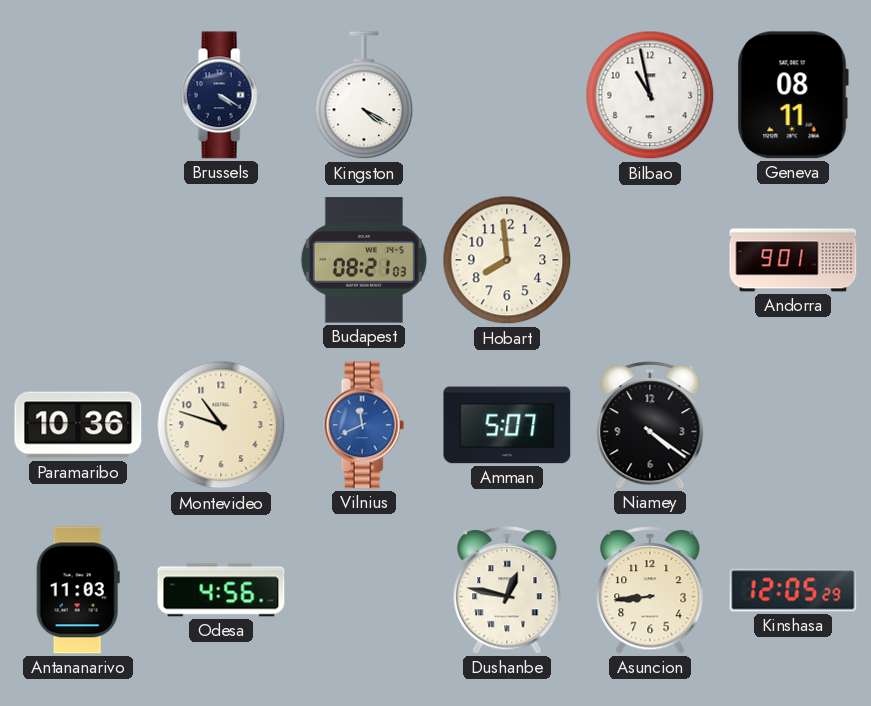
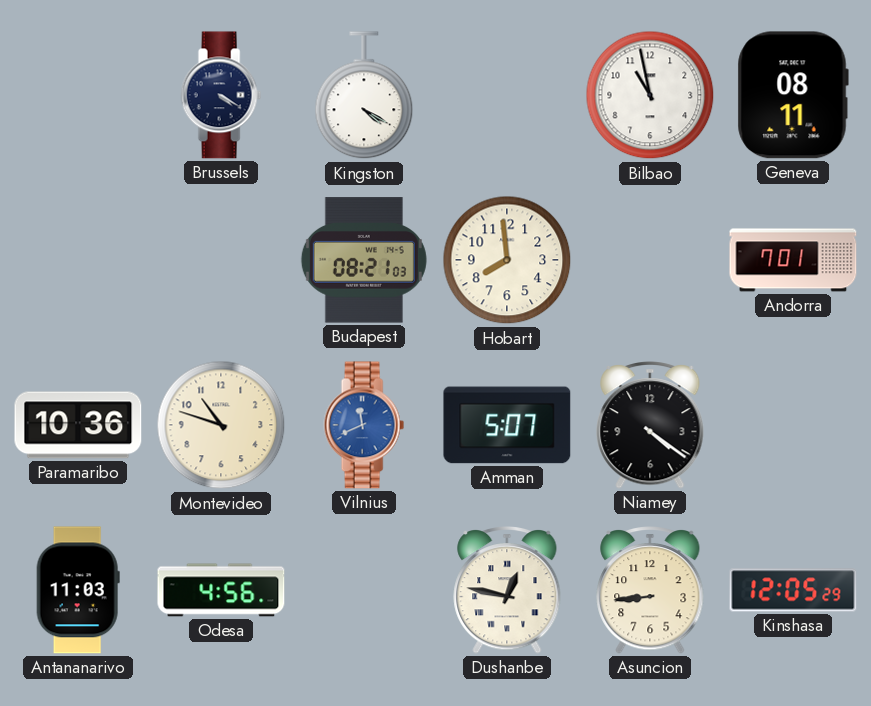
Andorra: 9:01 -> 7:01
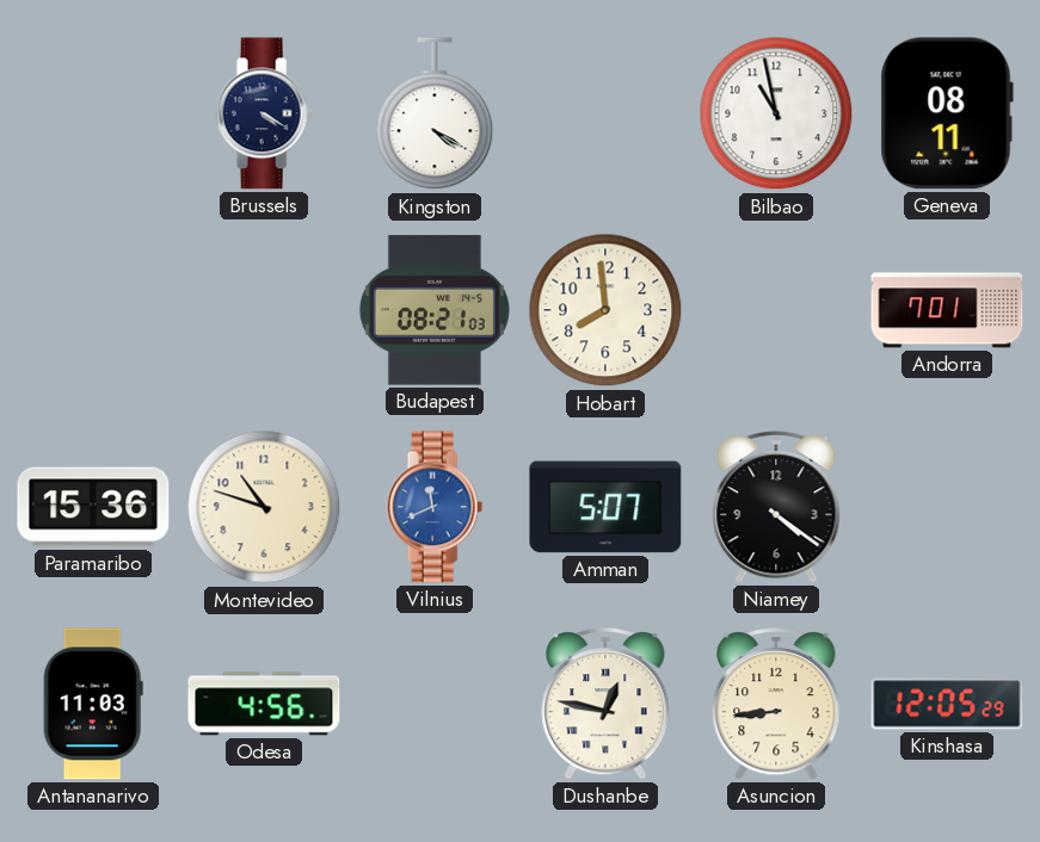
Paramaribo: 10:36 -> 15:36
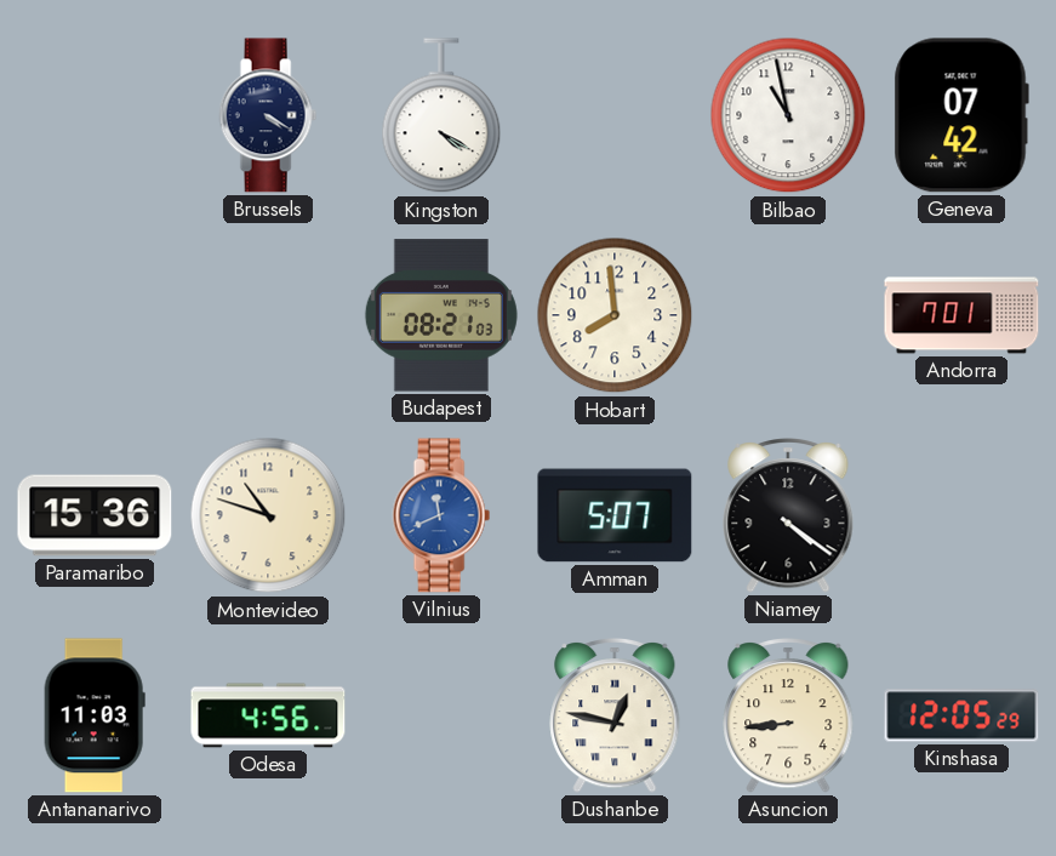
Geneva: 08:11 -> 07:42
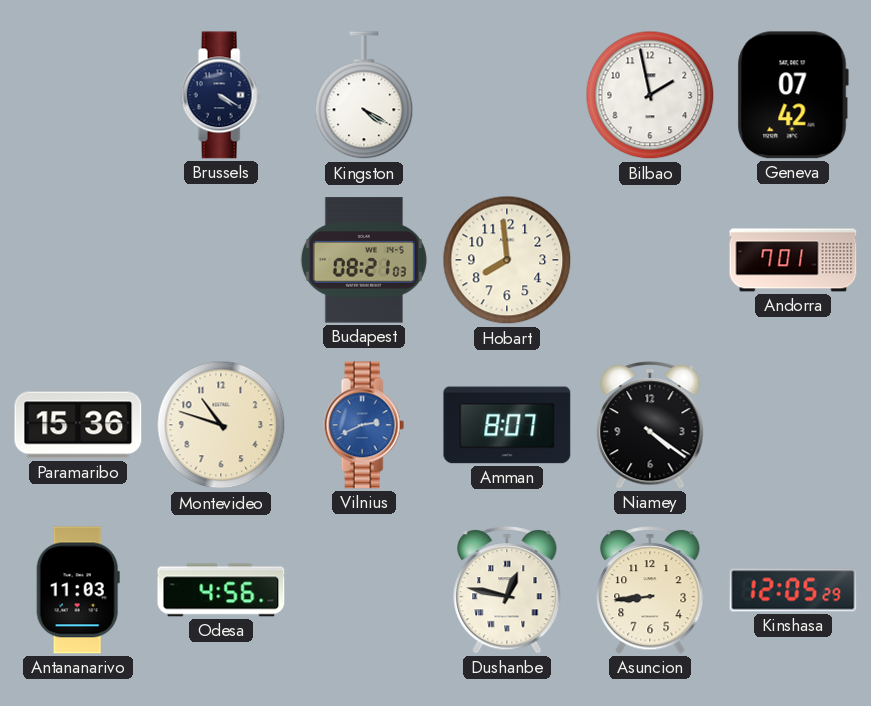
Bilbao: 10:58 -> 1:58
Vilnius: 11:41 -> 2:41
Amman: 5:07 -> 8:07
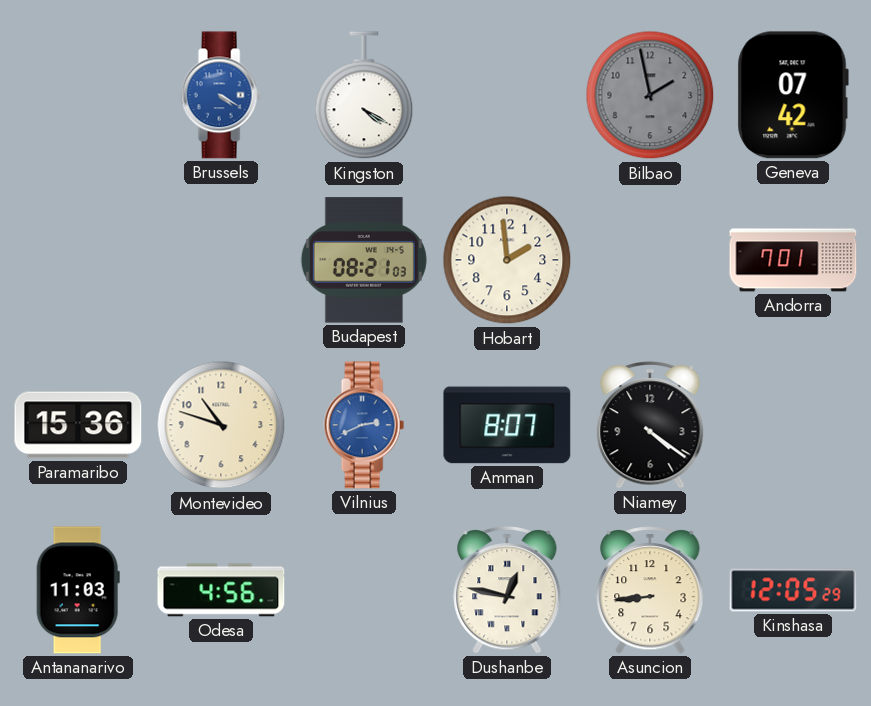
Brussels dial: navy -> blue
Bilbao dial: white -> grey
Hobart: 7:59 -> 1:59
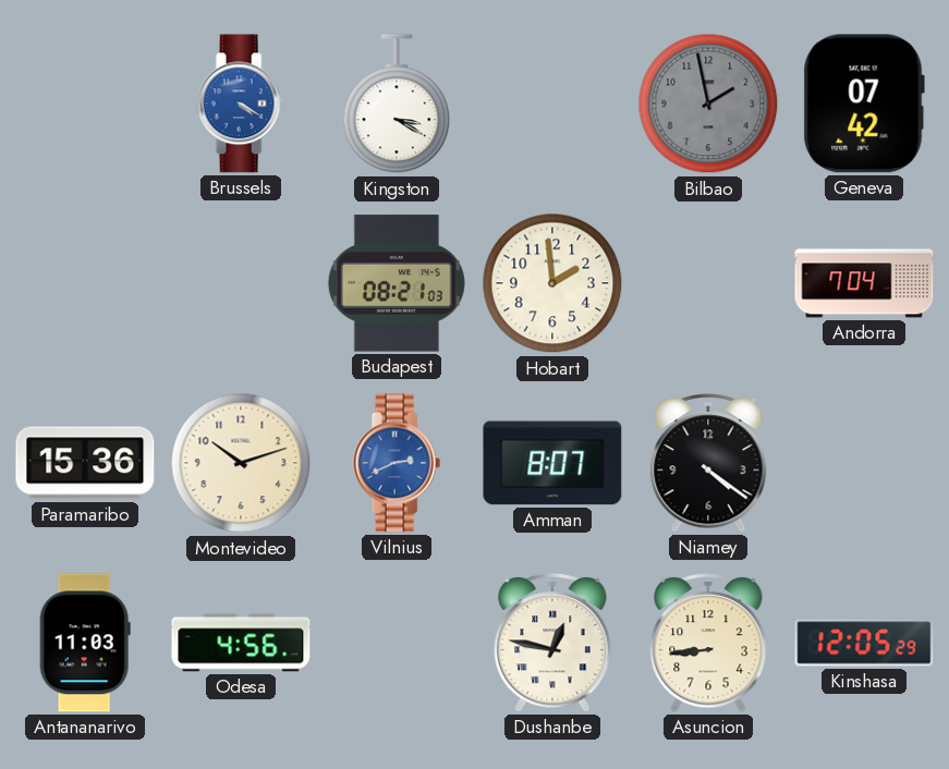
Kingston: 4:20 -> 3:20
Andorra: 7:01 -> 7:04
Montevideo: 10:48 -> 10:12
